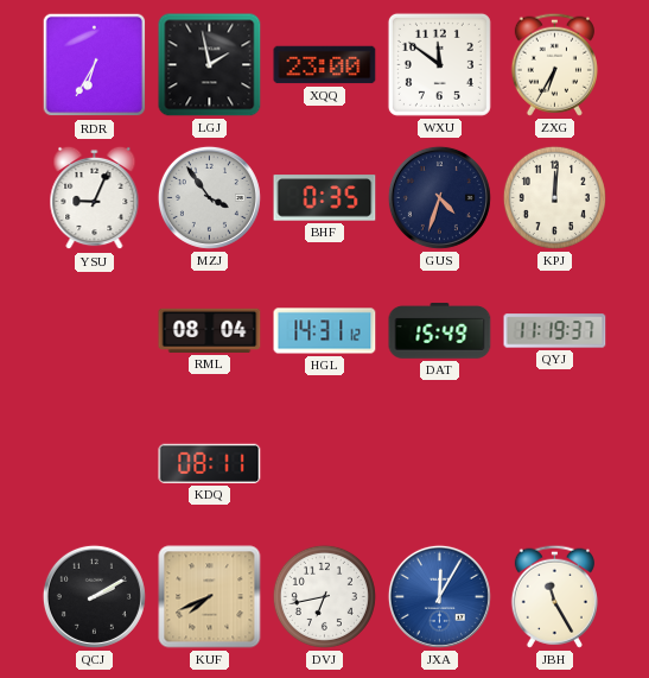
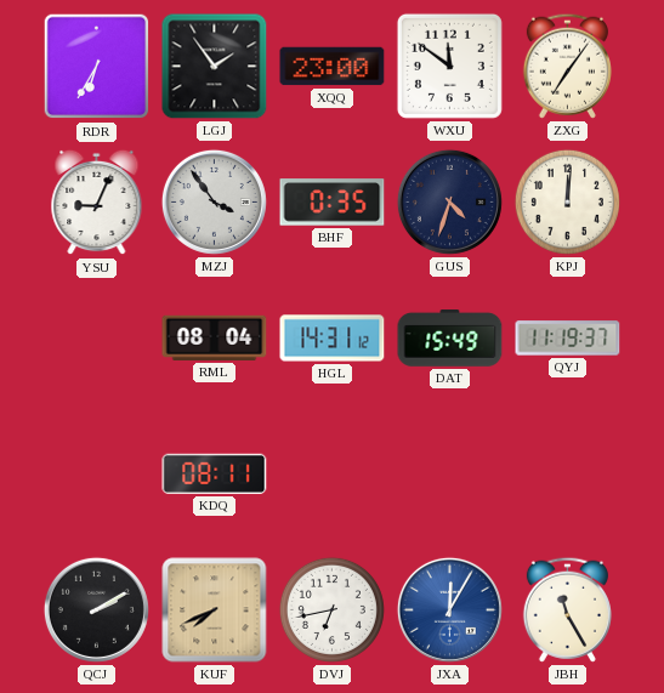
LGJ: 1:58 -> 1:54
ZXG: 6:35 -> 7:06
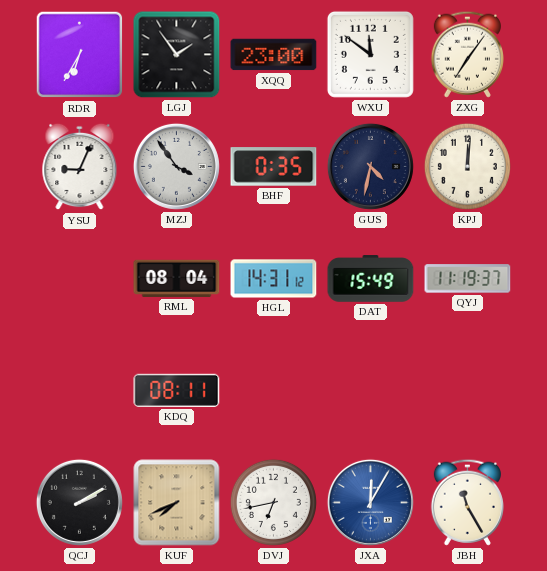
GUS: 4:33 -> 4:32
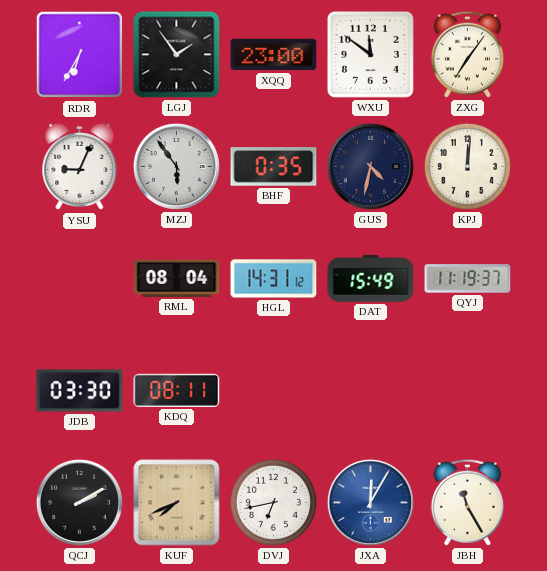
MZJ: 3:54 -> 5:54
JDB: none -> 03:30
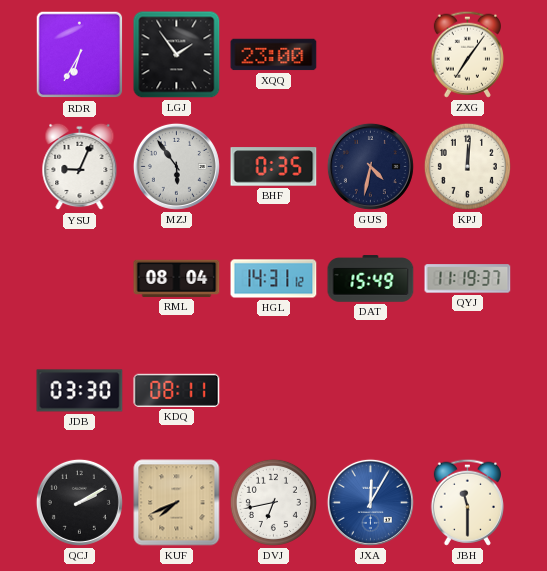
WXU: 11:51 -> none
JBH: 11:25 -> 11:30
